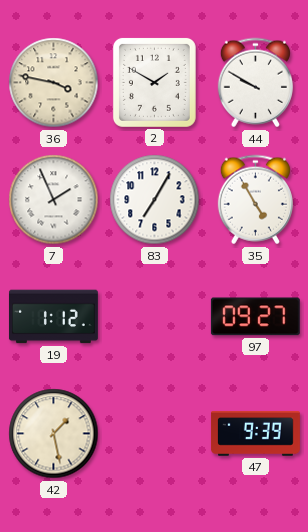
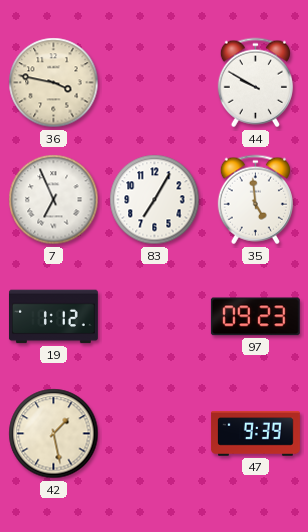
2: 1:50 -> none
7: 1:56 -> 6:56
35: 4:55 -> 4:59
97: 09:27 -> 09:23
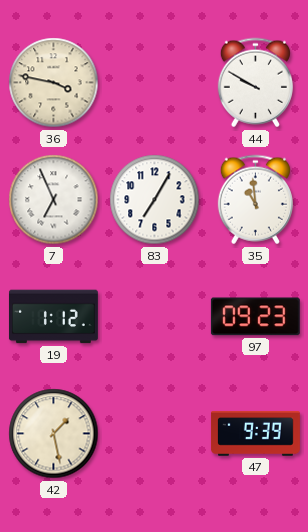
35: 4:59 -> 10:59
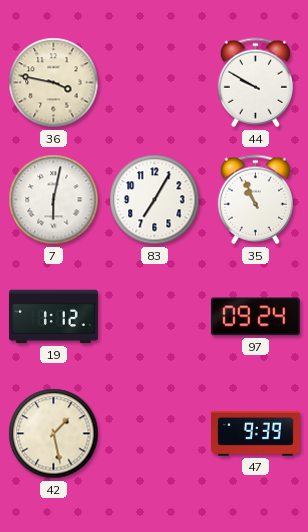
7: 6:56 -> 6:02
35: 10:59 -> 10:56
97: 09:23 -> 09:24
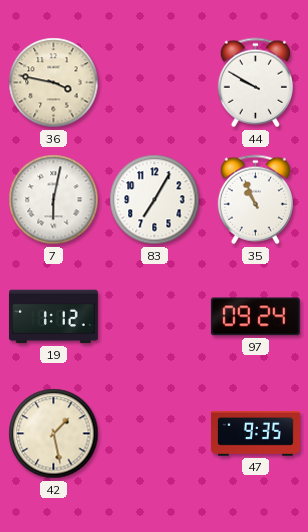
47: 9:39 -> 9:35
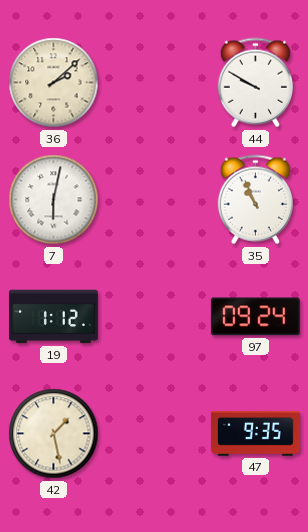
36: 3:47 -> 2:08
83: 7:05 -> none
